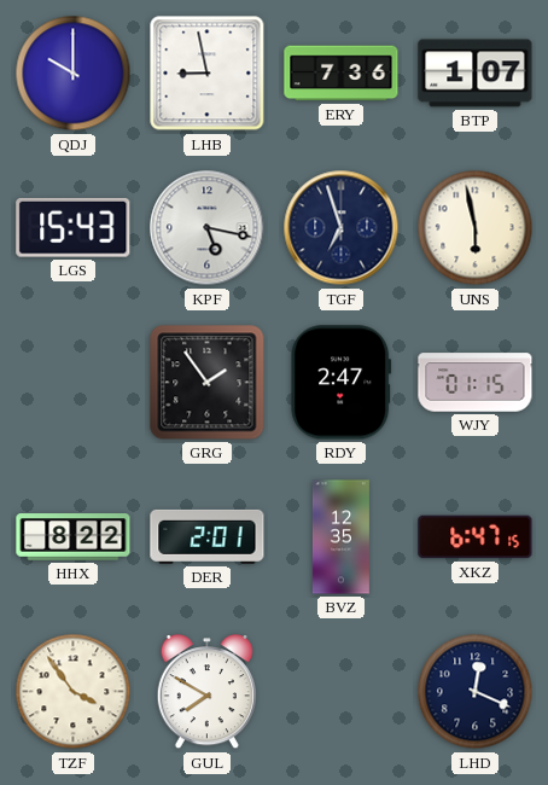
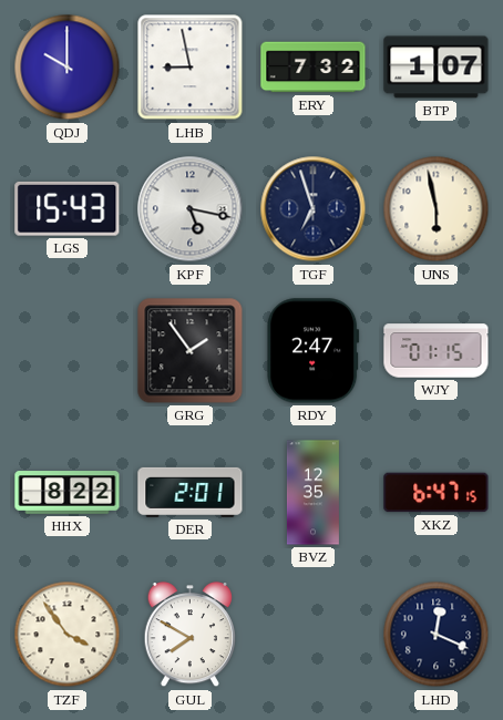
ERY: 7:36 -> 7:32
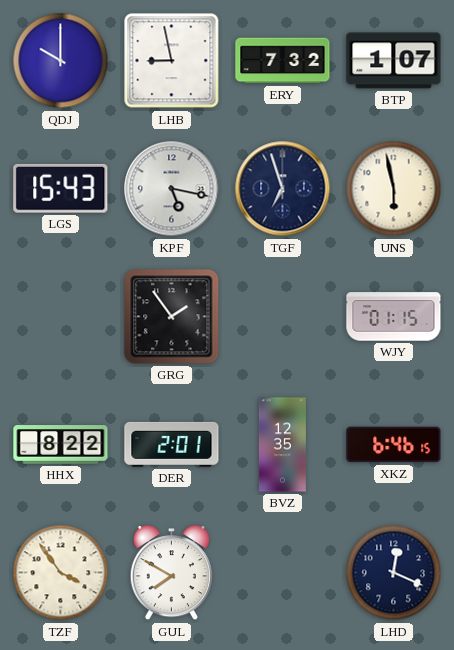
RDY: 2:47 -> none
XKZ: 6:47 -> 6:46
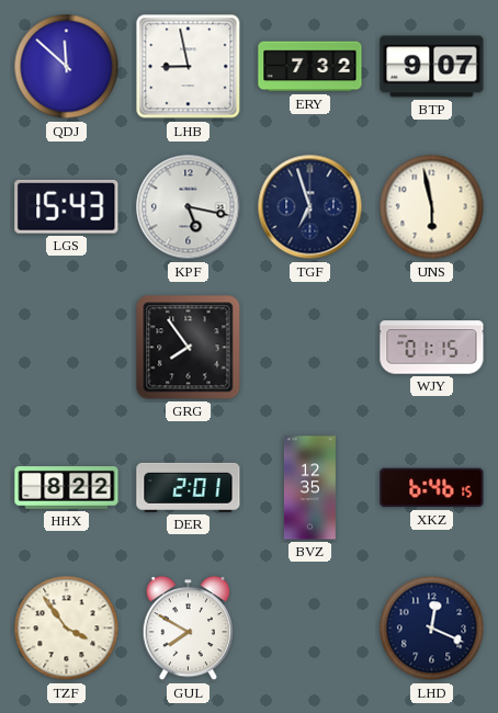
QDJ: 10:00 -> 11:52
BTP: 1:07 -> 9:07
GRG: 1:54 -> 7:54
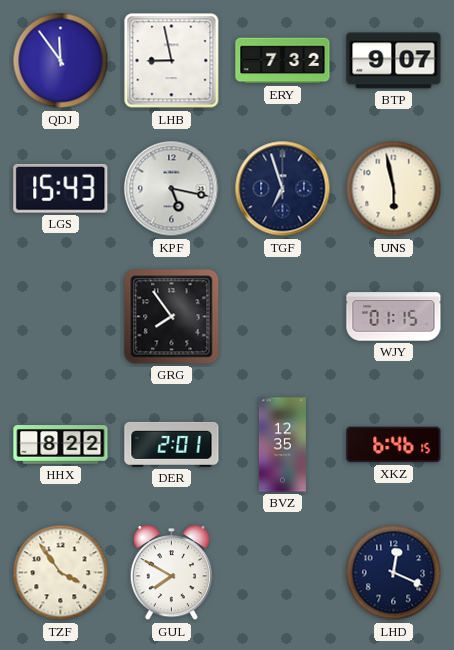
QDJ: 11:52 -> 11:54
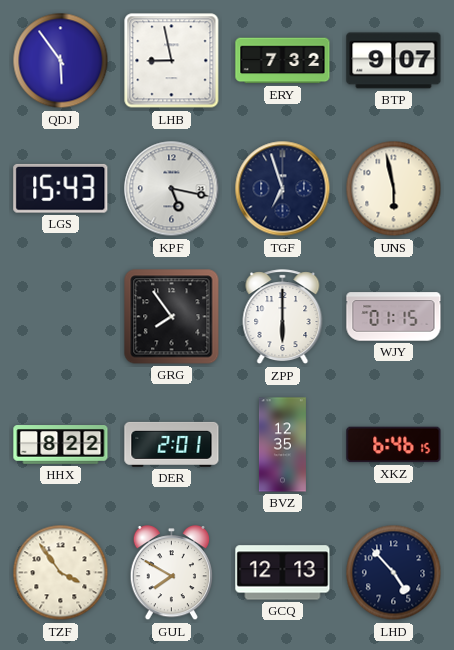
QDJ: 11:54 -> 5:54
ZPP: none -> 6:00
GCQ: none -> 12:13
LHD: 12:19 -> 4:53
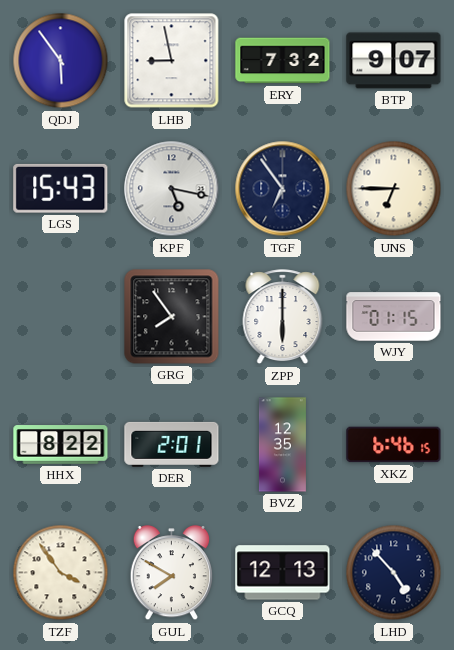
TGF: 6:57 -> 6:54
UNS: 5:58 -> 6:45
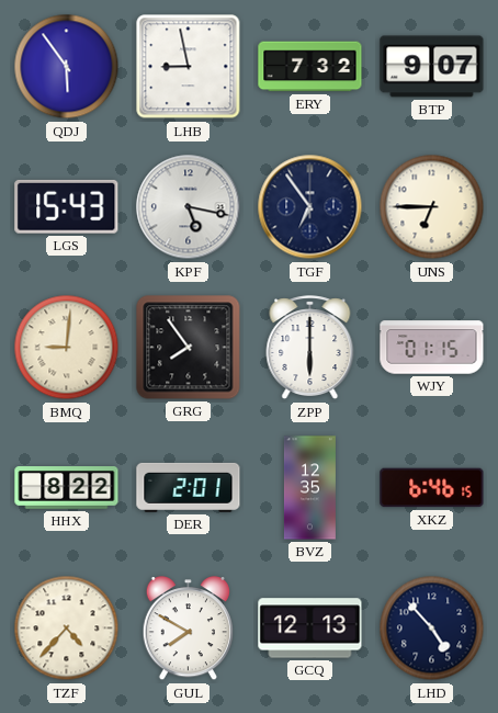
BMQ: none -> 9:01
TZF: 3:54 -> 4:37
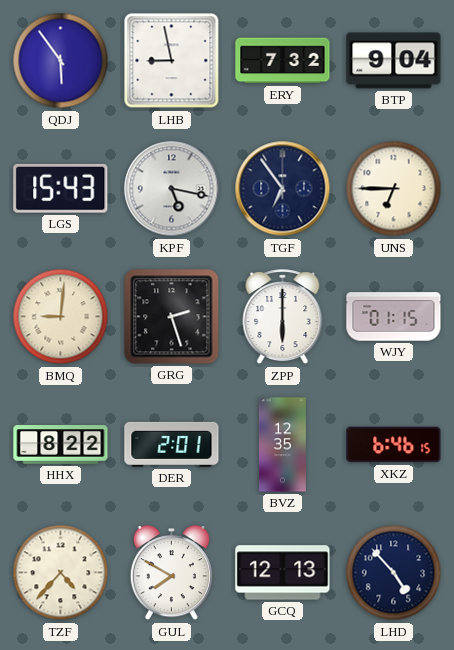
BTP: 9:07 -> 9:04
GRG: 7:54 -> 2:27
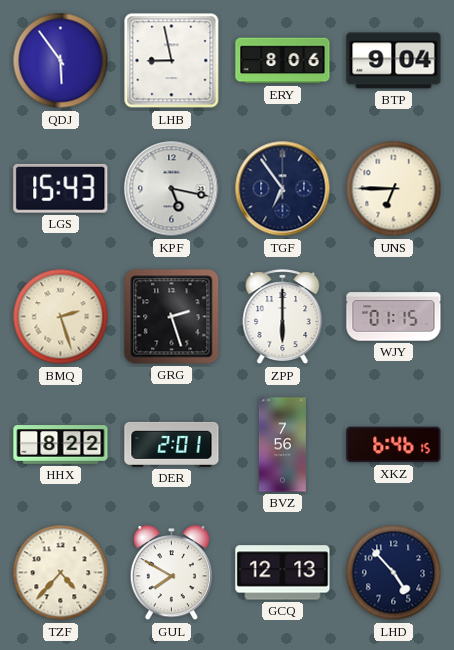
ERY: 7:32 -> 8:06
BMQ: 9:01 -> 2:27
BVZ: 12:35 -> 7:56
